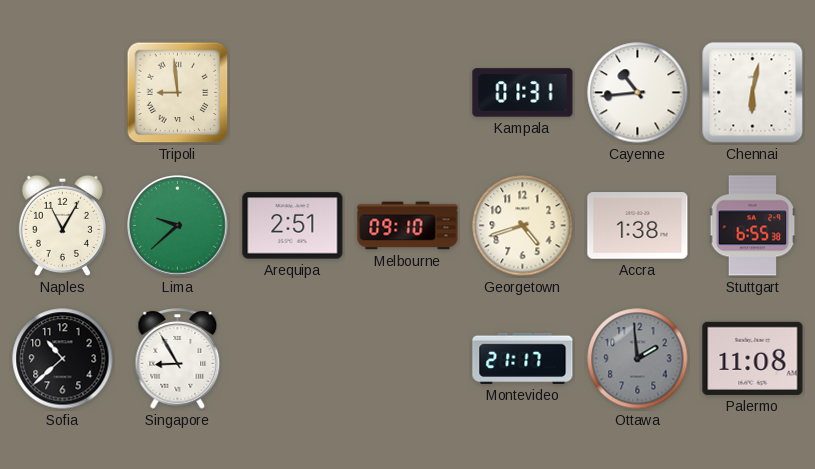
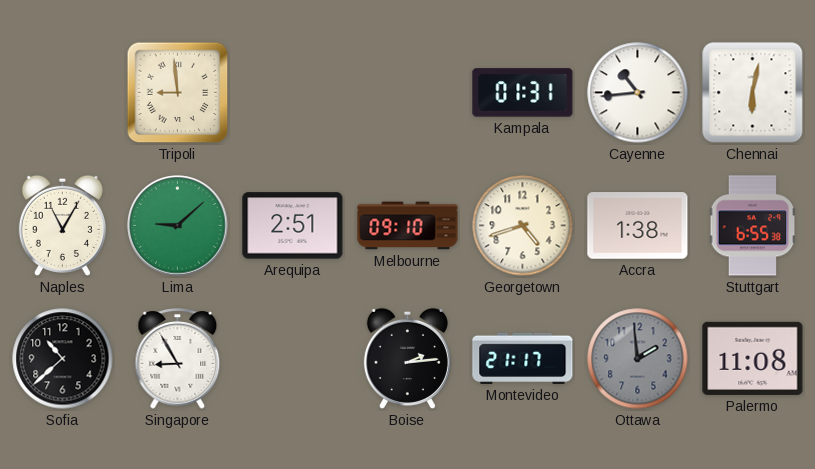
Lima: 9:38 -> 9:08
Boise: none -> 2:14
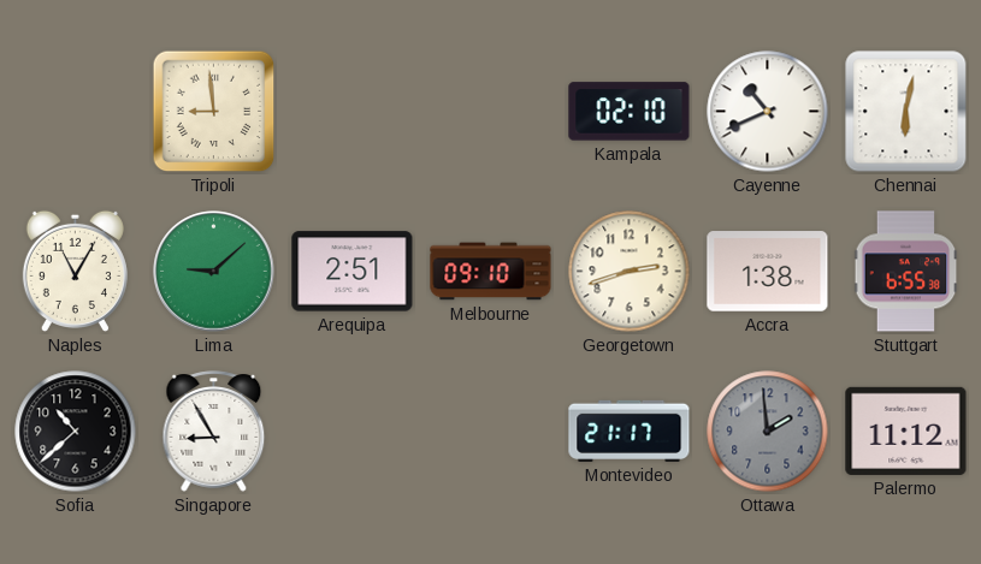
Kampala: 01:31 -> 02:10
Cayenne: 10:44 -> 10:41
Georgetown: 4:42 -> 2:42
Boise: 2:14 -> none
Palermo: 11:08 -> 11:12
